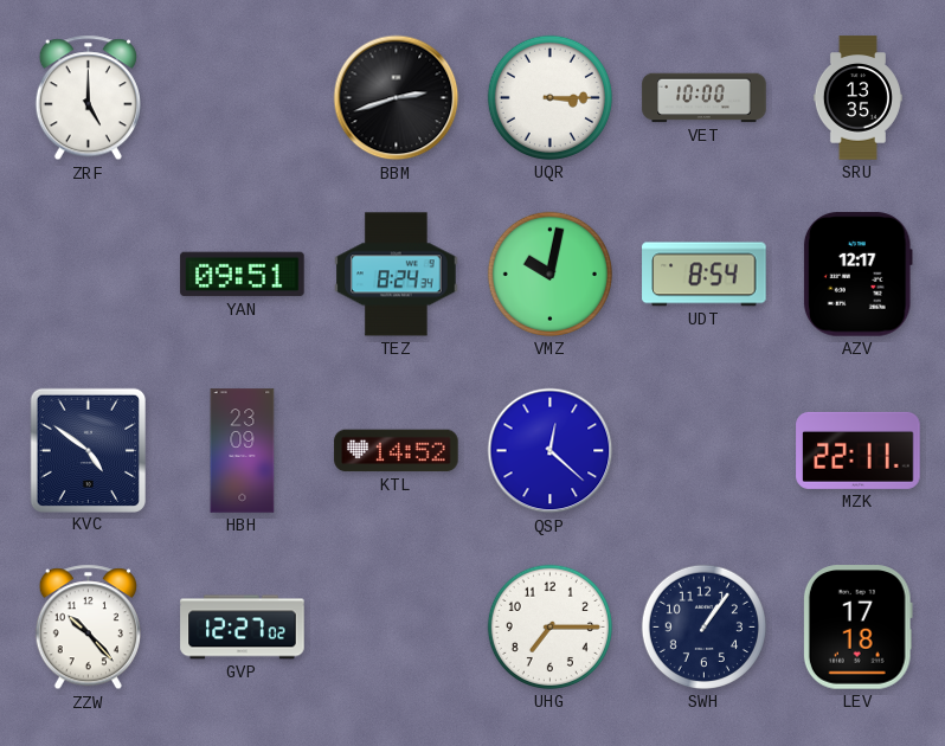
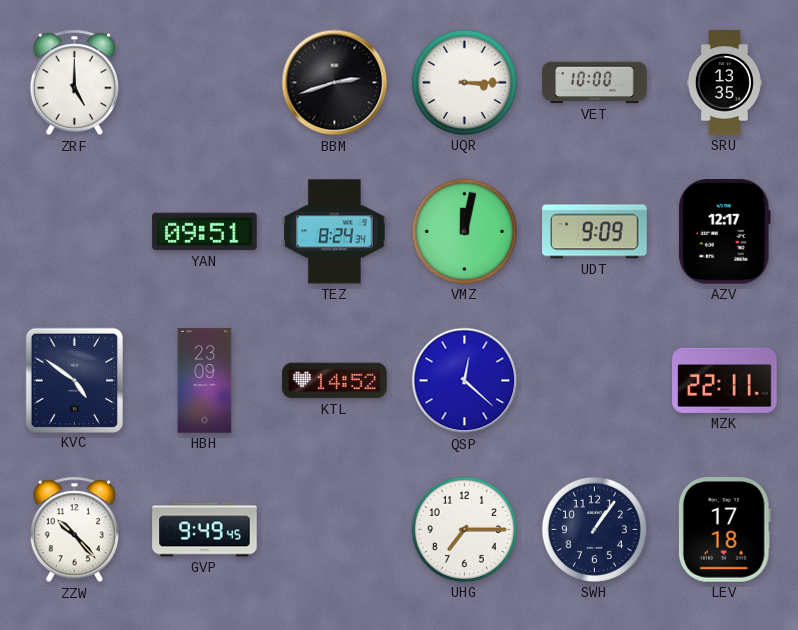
VMZ: 10:02 -> 12:02
UDT: 8:54 -> 9:09
GVP: 12:27 -> 9:49
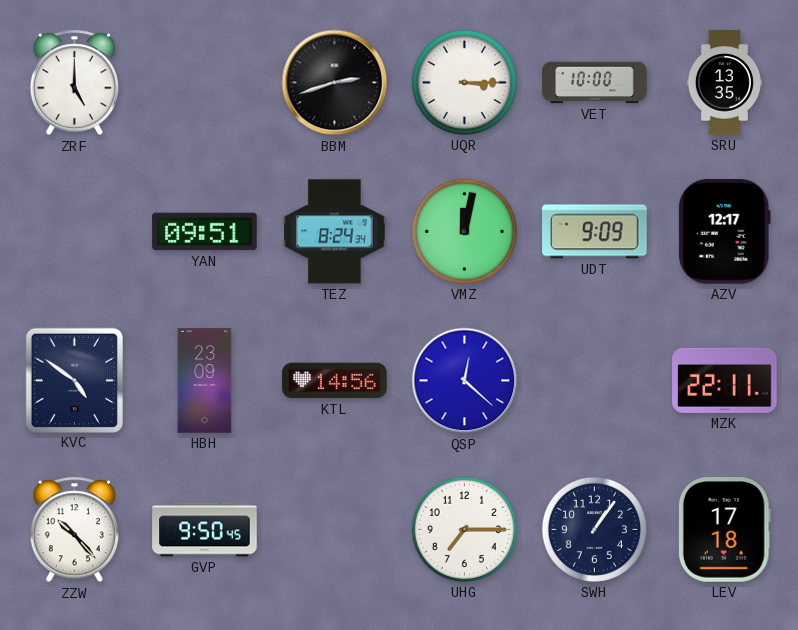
KTL: 14:52 -> 14:56
GVP: 9:49 -> 9:50
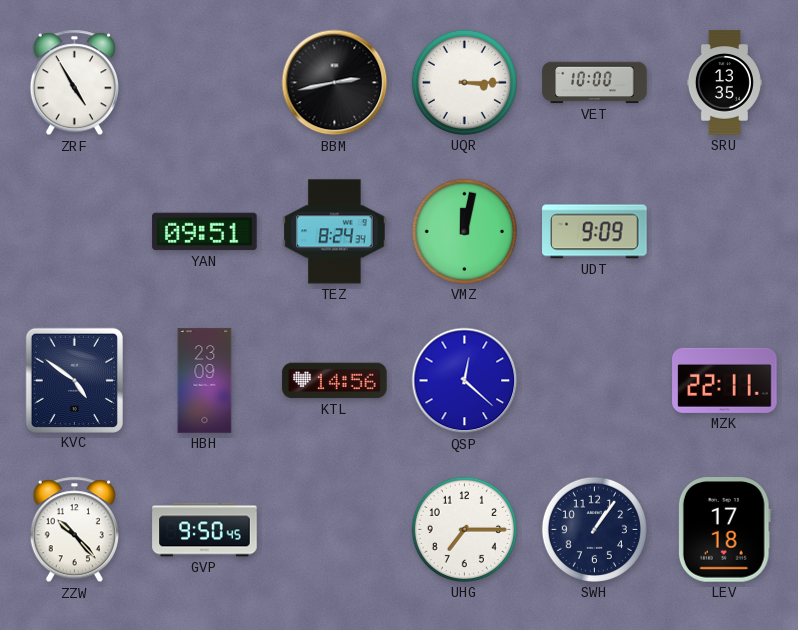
ZRF: 5:00 -> 4:55
BBM: 2:42 -> 2:43
AZV: 12:17 -> none
